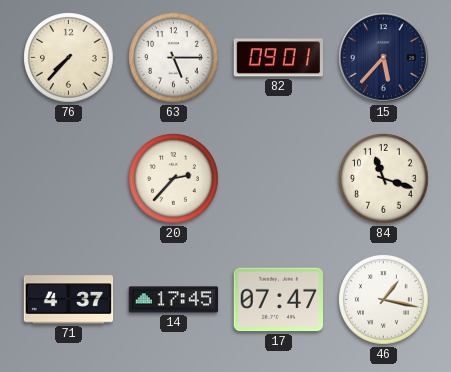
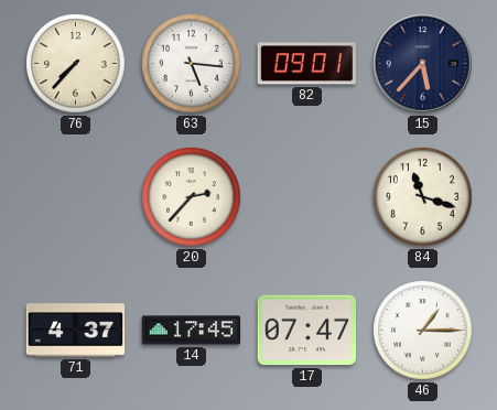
63: 5:15 -> 5:16
46: 1:17 -> 1:15
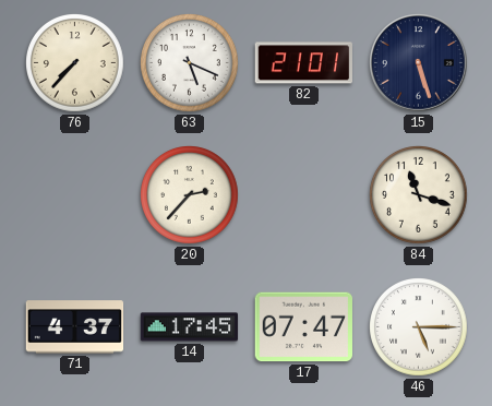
63: 5:16 -> 5:19
82: 09:01 -> 21:01
15: 5:37 -> 5:27
46: 1:15 -> 5:15
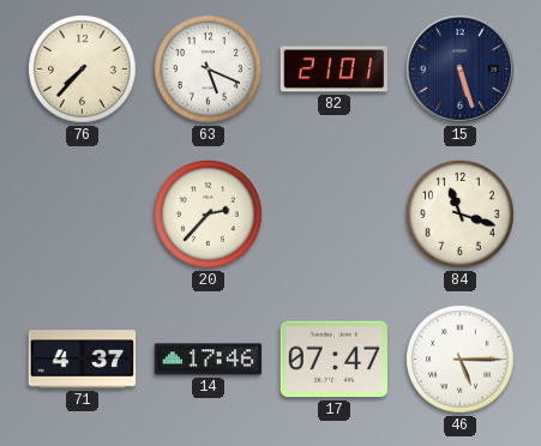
14: 17:45 -> 17:46
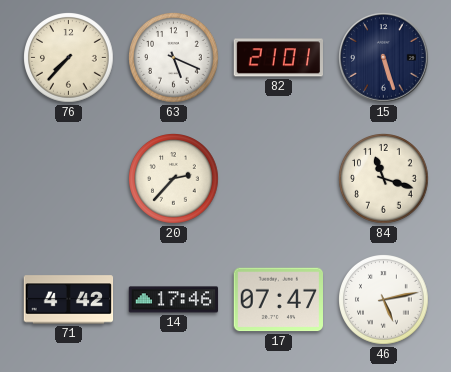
71: 4:37 -> 4:42
46: 5:15 -> 5:13
